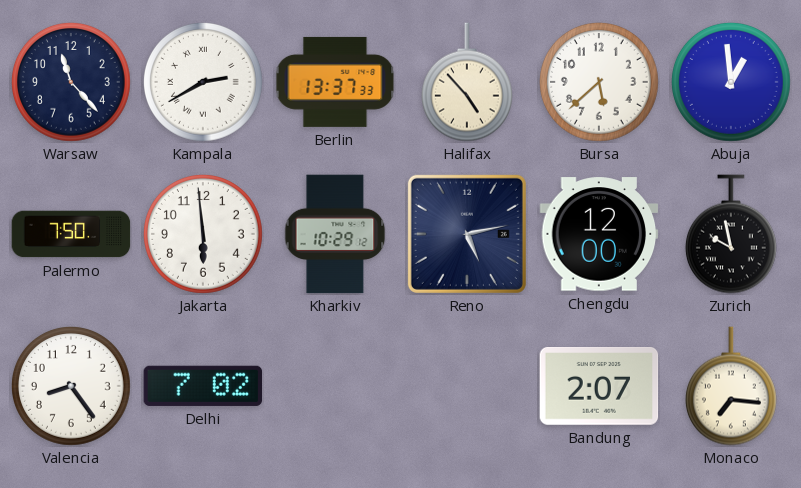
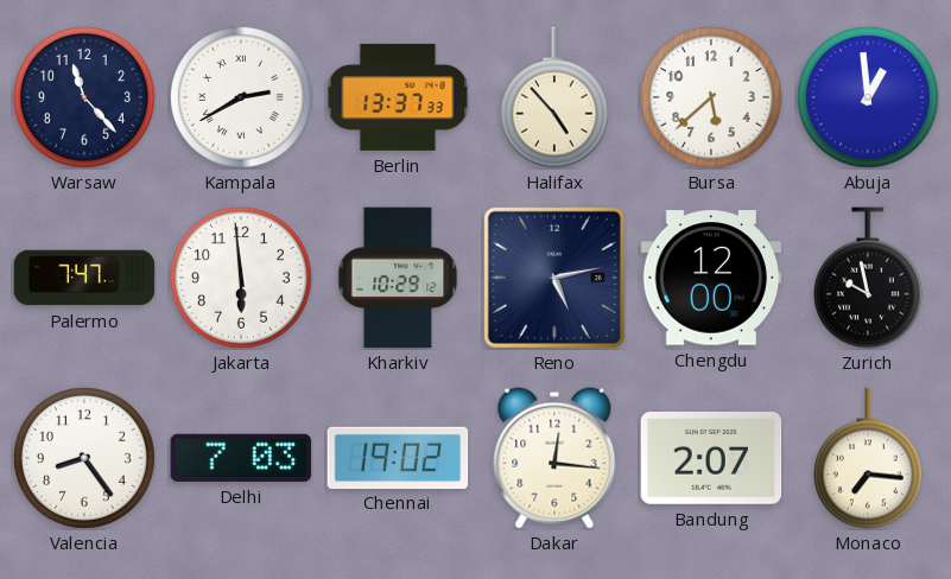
Palermo: 7:50 -> 7:47
Delhi: 7:02 -> 7:03
Chennai: none -> 19:02
Dakar: none -> 12:16
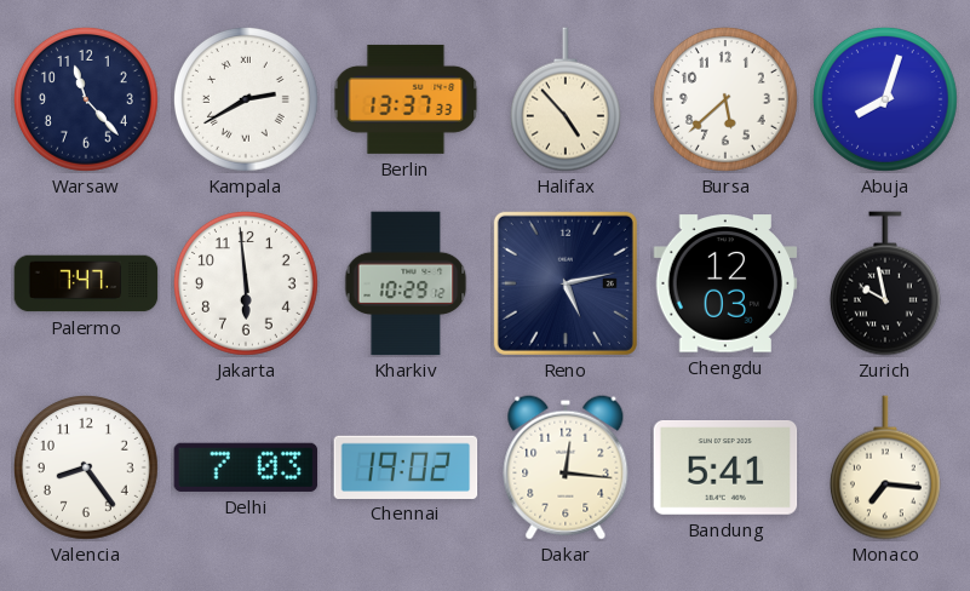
Abuja: 12:59 -> 8:03
Chengdu: 12:00 -> 12:03
Bandung: 2:07 -> 5:41
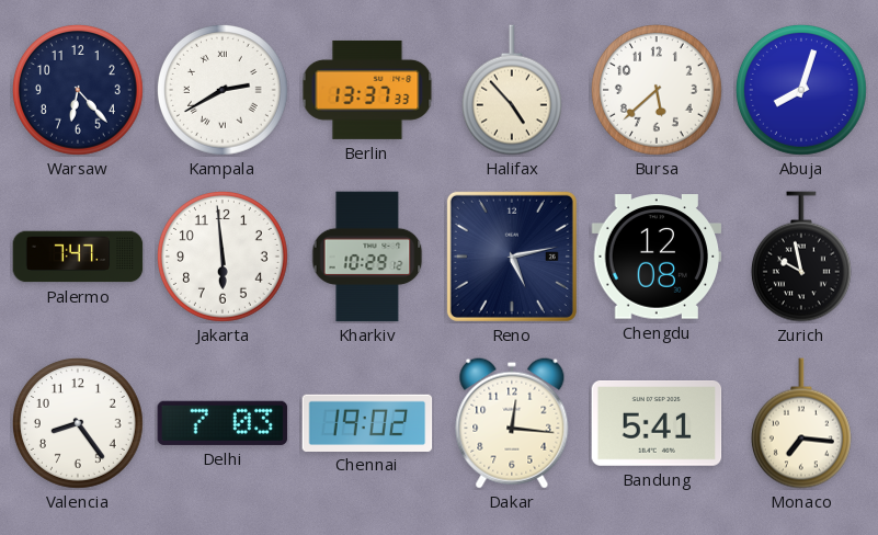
Warsaw: 11:23 -> 6:23
Chengdu: 12:03 -> 12:08
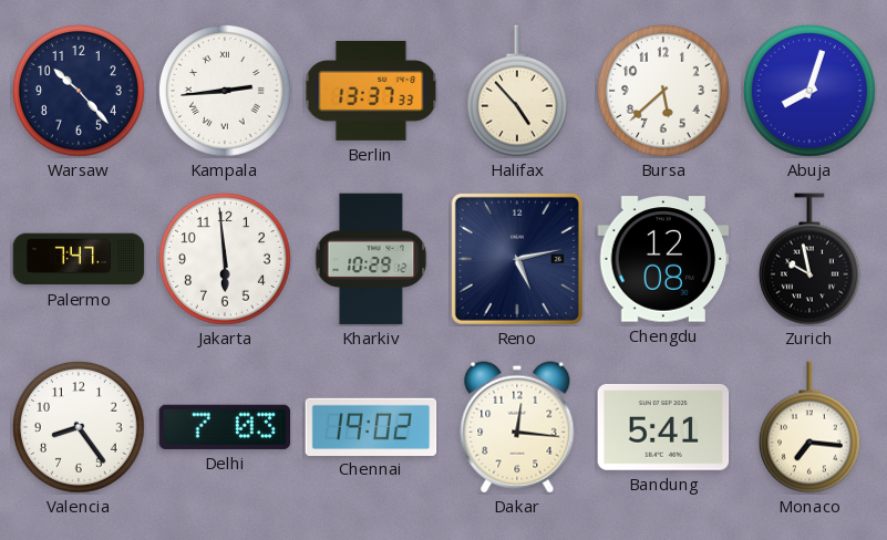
Warsaw: 6:23 -> 10:23
Kampala: 2:40 -> 2:44
